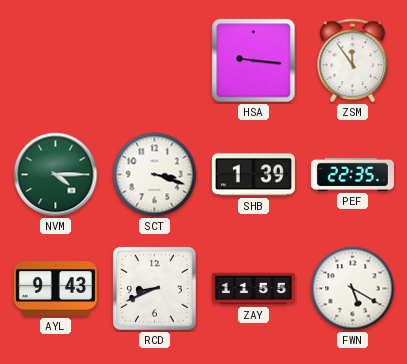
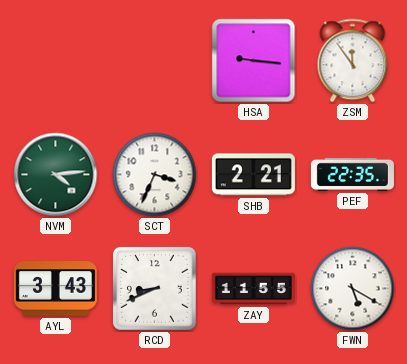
NVM: 4:15 -> 4:14
SCT: 3:18 -> 3:34
SHB: 1:39 -> 2:21
AYL: 9:43 -> 3:43
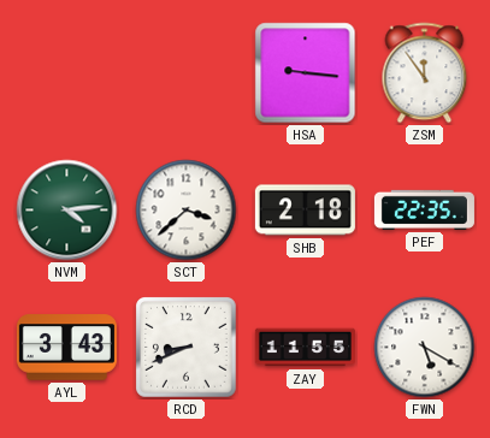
SCT: 3:34 -> 3:38
SHB: 2:21 -> 2:18
